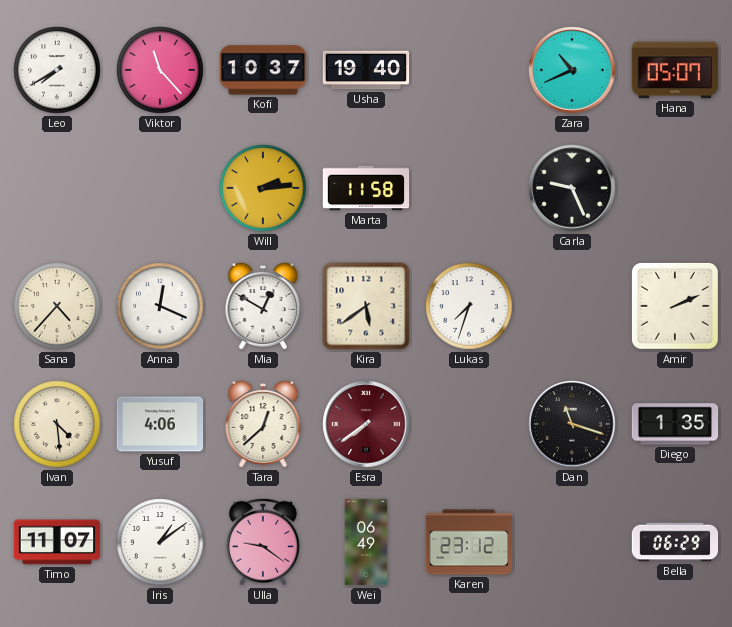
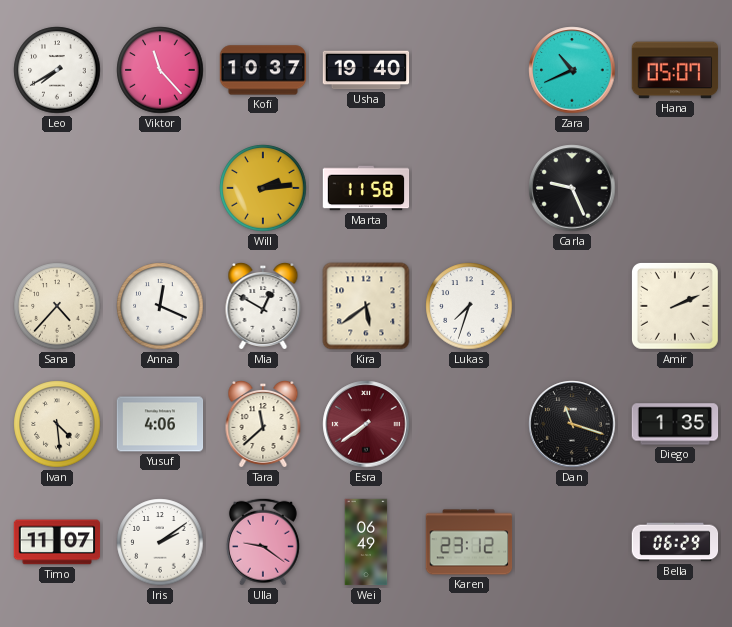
Tara: 12:38 -> 11:38
Iris: 1:09 -> 2:09
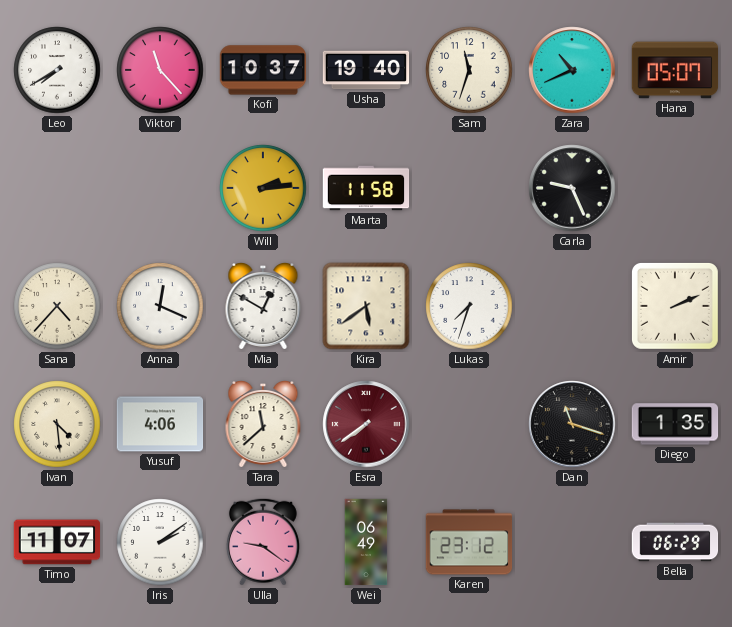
Sam: none -> 11:33
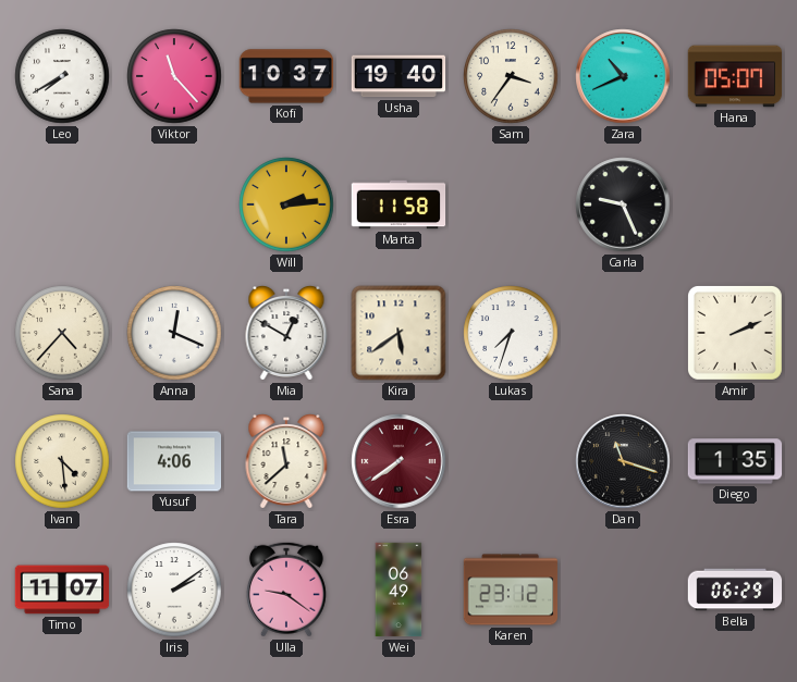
Sam: 11:33 -> 3:36
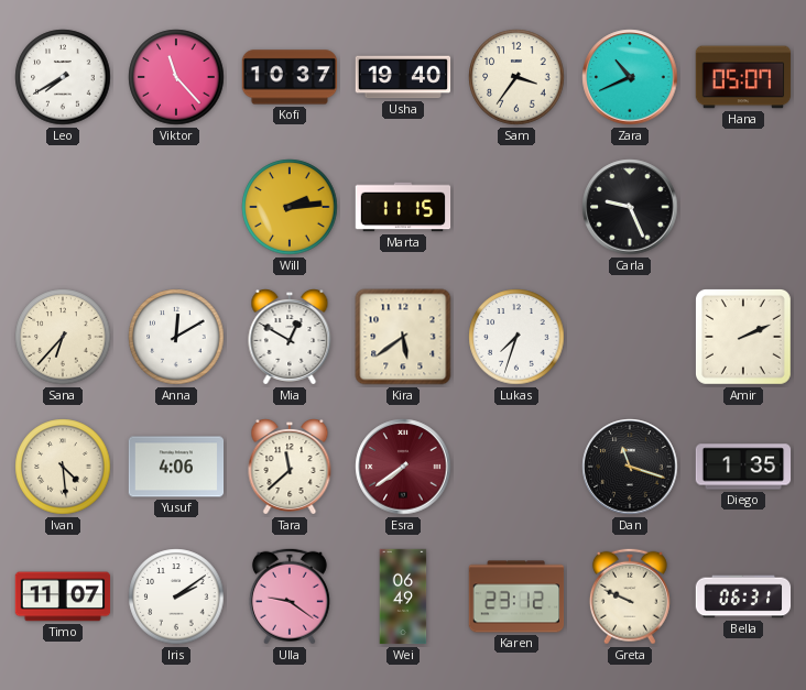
Marta: 11:58 -> 11:15
Sana: 4:37 -> 6:37
Anna: 12:19 -> 12:10
Greta: none -> 9:49
Bella: 06:29 -> 06:31
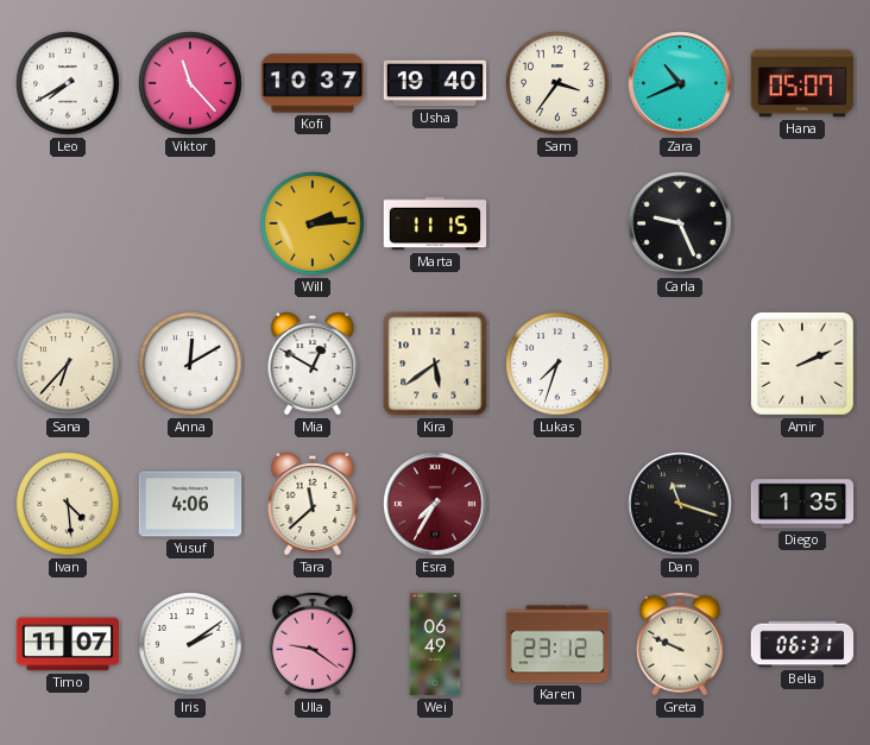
Esra: 7:39 -> 7:35
